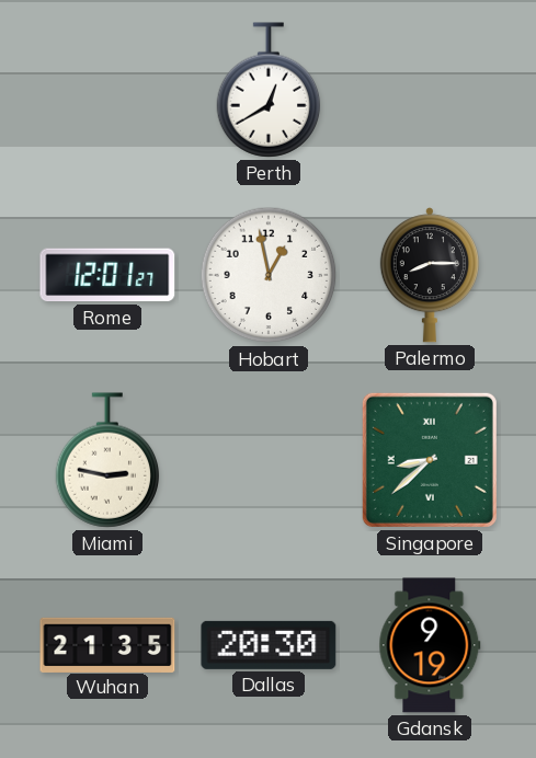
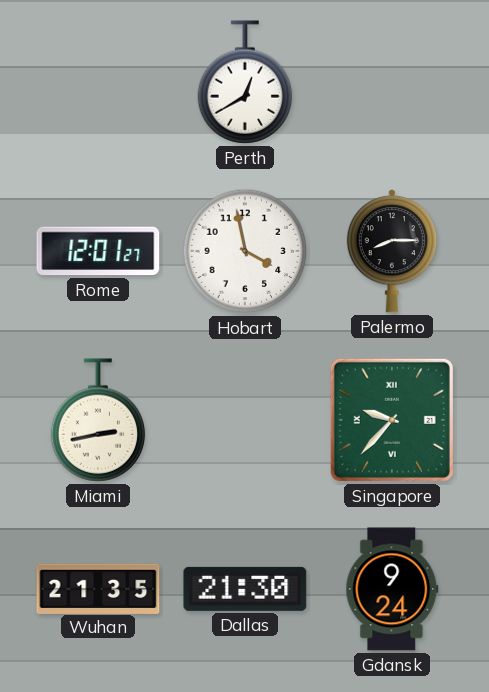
Hobart: 12:58 -> 3:58
Miami: 2:47 -> 2:43
Singapore: 8:38 -> 9:37
Dallas: 20:30 -> 21:30
Gdansk: 9:19 -> 9:24
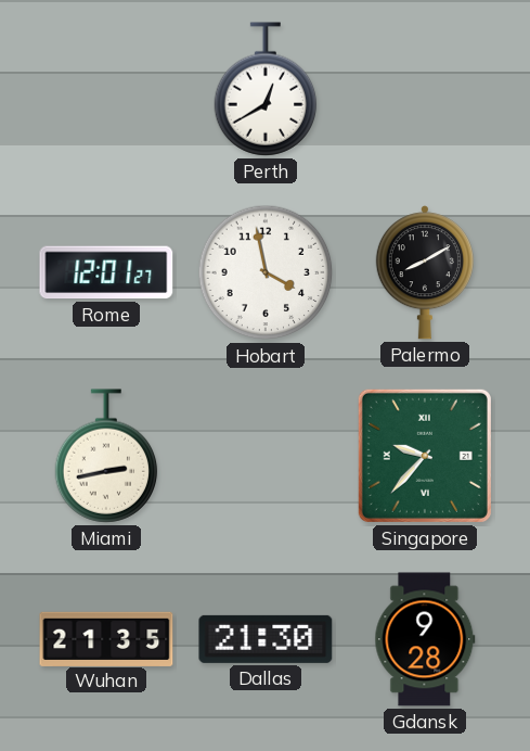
Palermo: 8:15 -> 8:10
Gdansk: 9:24 -> 9:28
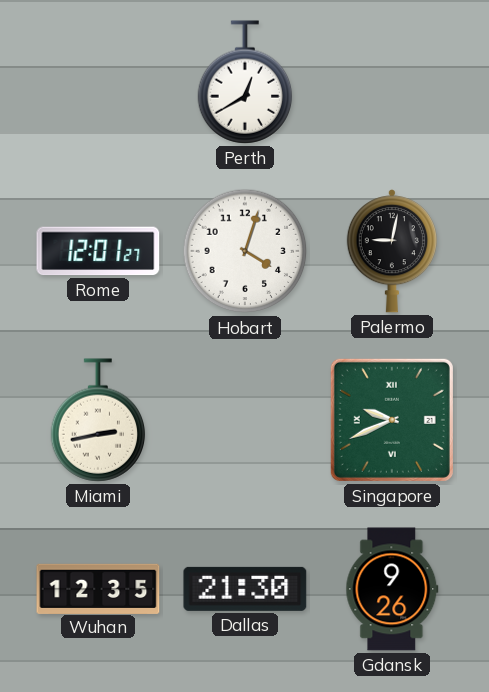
Hobart: 3:58 -> 4:03
Palermo: 8:10 -> 9:02
Singapore: 9:37 -> 9:41
Wuhan: 21:35 -> 12:35
Gdansk: 9:28 -> 9:26
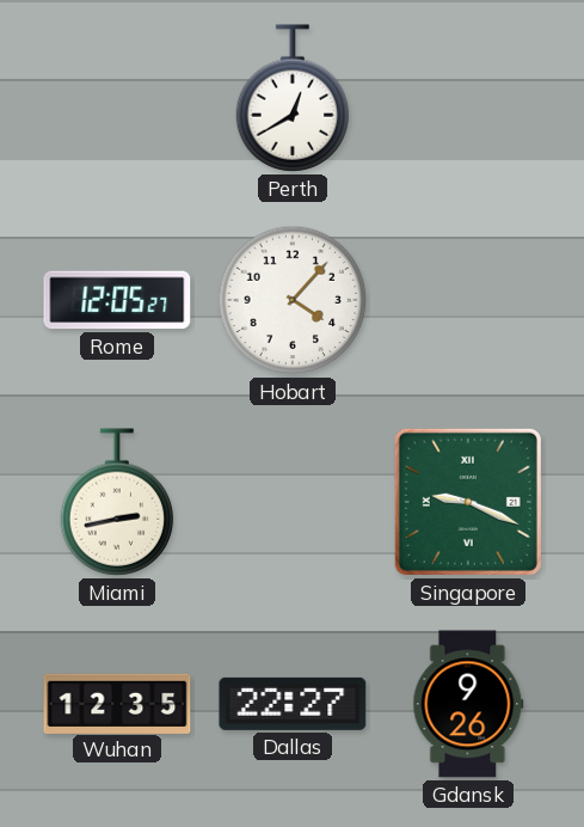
Rome: 12:01 -> 12:05
Hobart: 4:03 -> 4:07
Palermo: 9:02 -> none
Singapore: 9:41 -> 9:19
Dallas: 21:30 -> 22:27
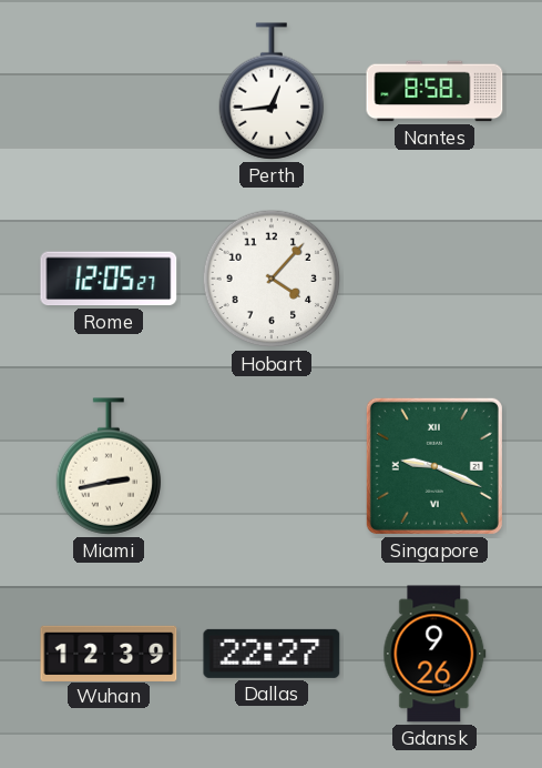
Perth: 12:40 -> 12:44
Nantes: none -> 8:58
Wuhan: 12:35 -> 12:39
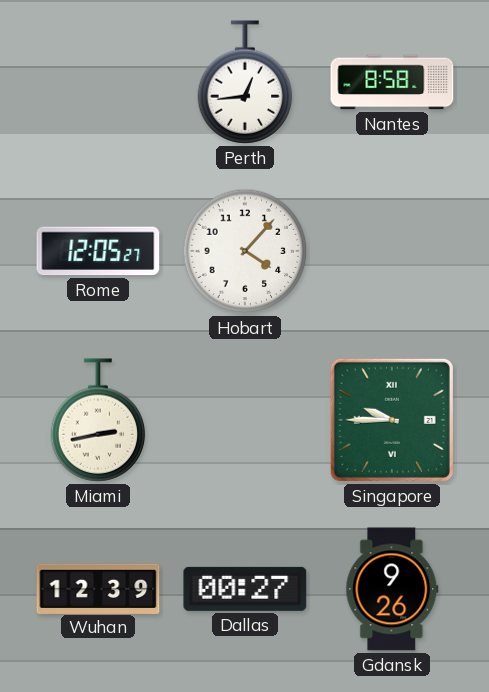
Singapore: 9:19 -> 9:45
Dallas: 22:27 -> 00:27
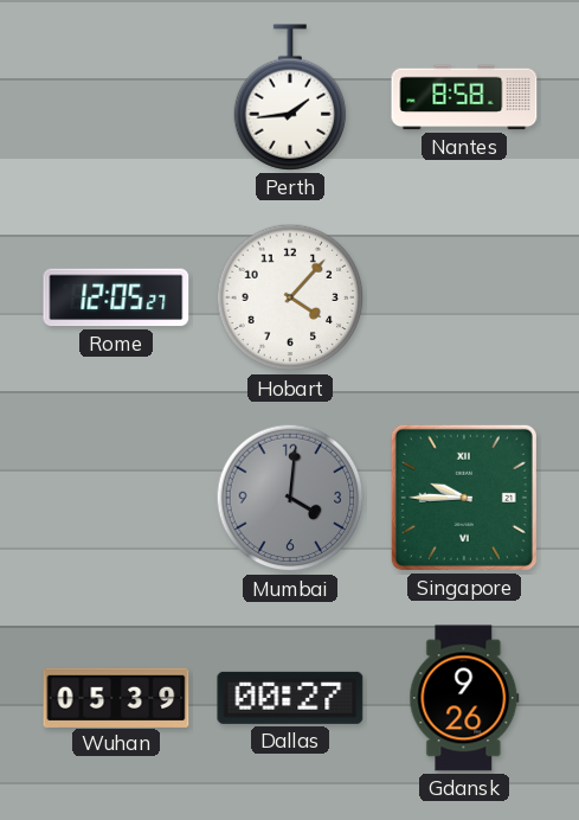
Perth: 12:44 -> 1:44
Miami: 2:43 -> none
Mumbai: none -> 4:01
Wuhan: 12:39 -> 05:39
